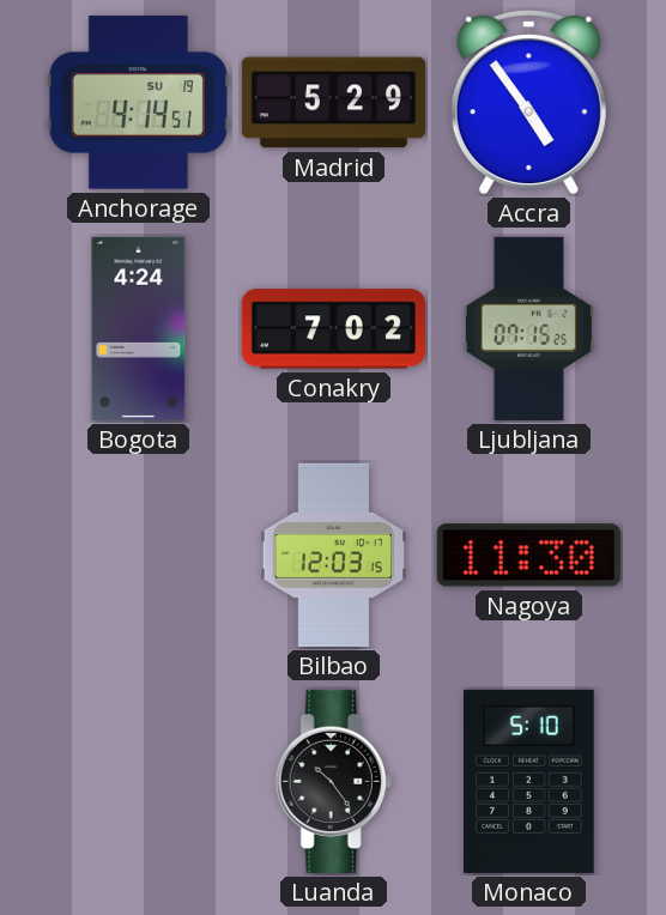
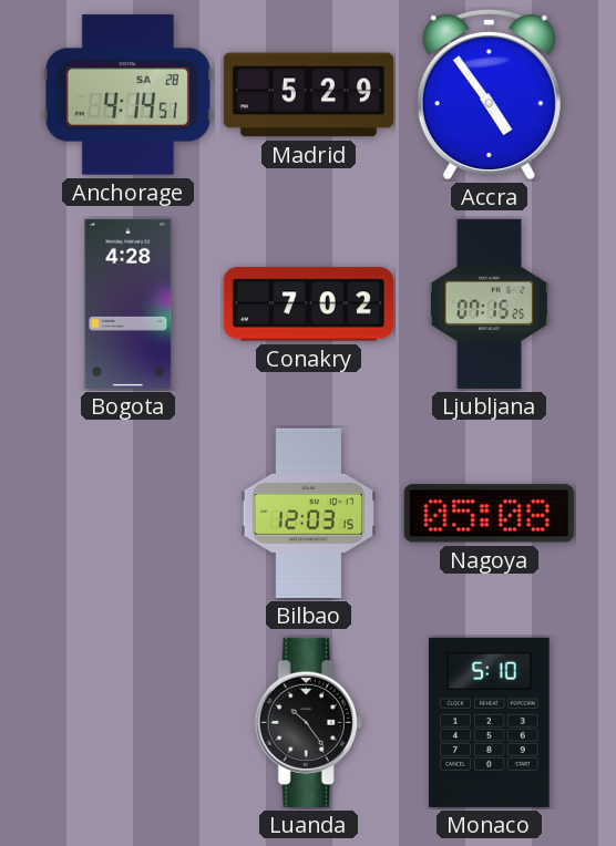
Anchorage date: SU 19 -> SA 28
Bogota: 4:24 -> 4:28
Nagoya: 11:30 -> 05:08
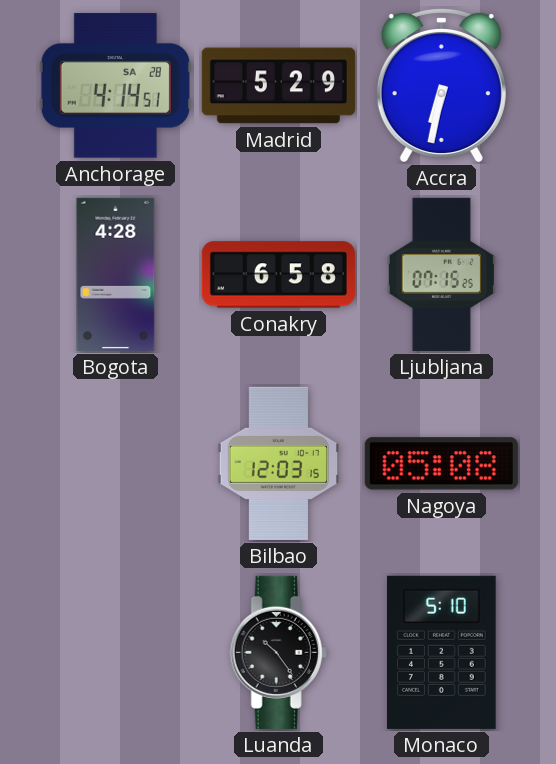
Accra: 4:54 -> 6:32
Conakry: 7:02 -> 6:58
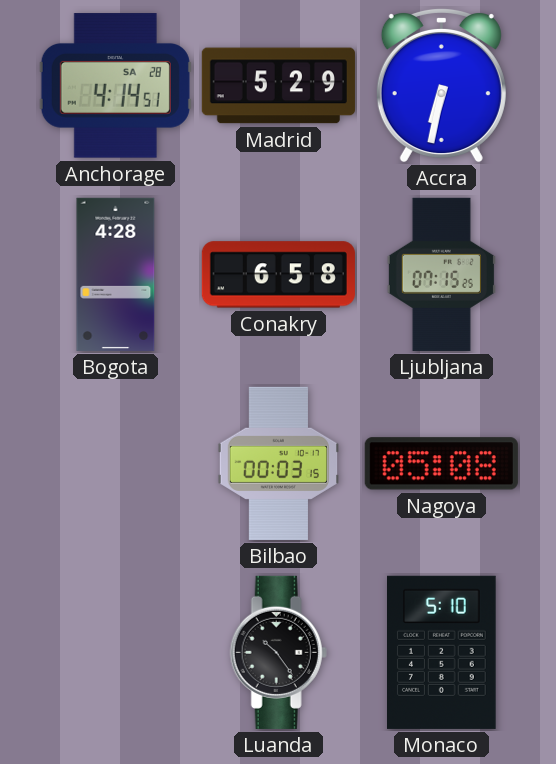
Bilbao: 12:03 -> 00:03
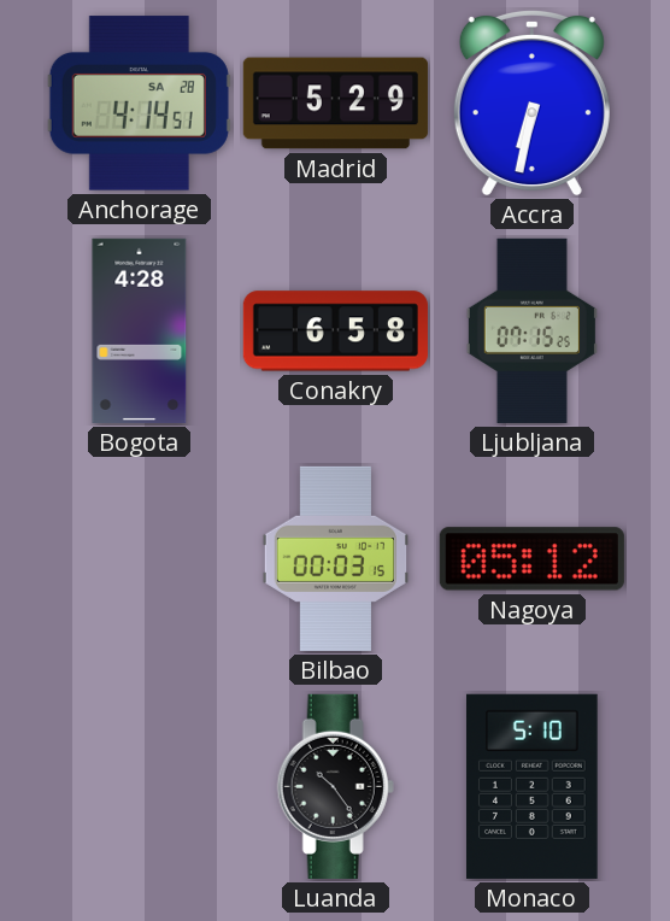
Nagoya: 05:08 -> 05:12
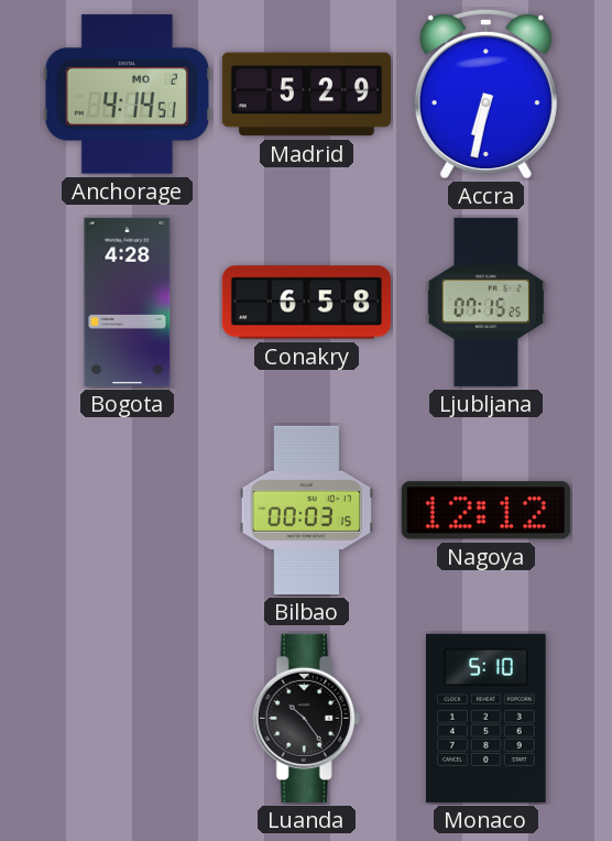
Anchorage date: SA 28 -> MO 2
Nagoya: 05:12 -> 12:12
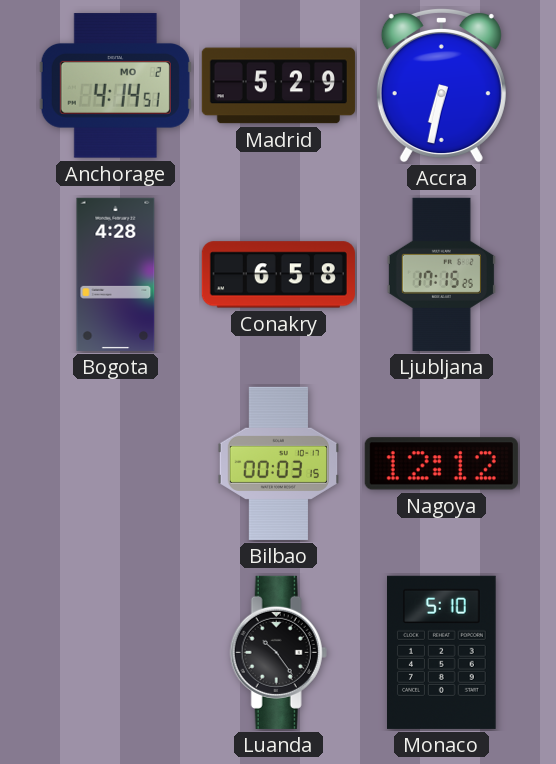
Ljubljana: 07:15 -> 17:15
